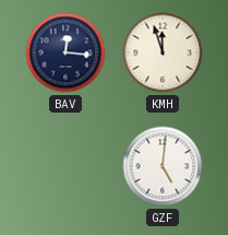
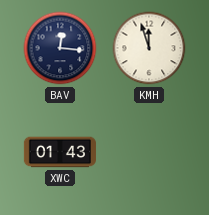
XWC: none -> 01:43
GZF: 5:01 -> none
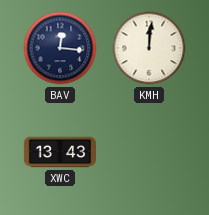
KMH: 11:57 -> 12:01
XWC: 01:43 -> 13:43
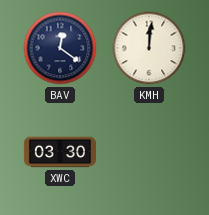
BAV: 12:16 -> 12:21
XWC: 13:43 -> 03:30
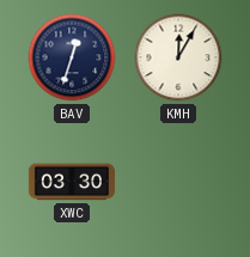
BAV: 12:21 -> 12:33
KMH: 12:01 -> 12:05
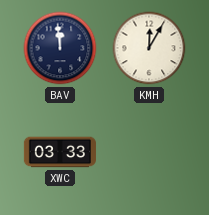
BAV: 12:33 -> 11:59
XWC: 03:30 -> 03:33
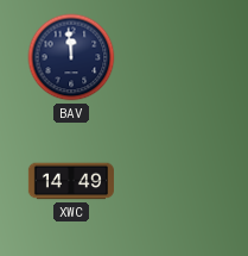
KMH: 12:05 -> none
XWC: 03:33 -> 14:49
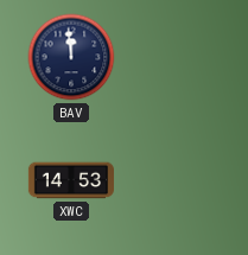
XWC: 14:49 -> 14:53
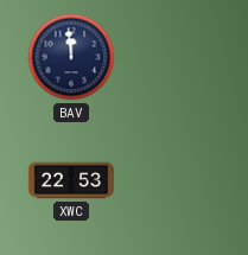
XWC: 14:53 -> 22:53
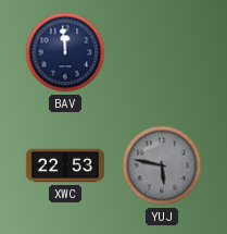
YUJ: none -> 5:47
